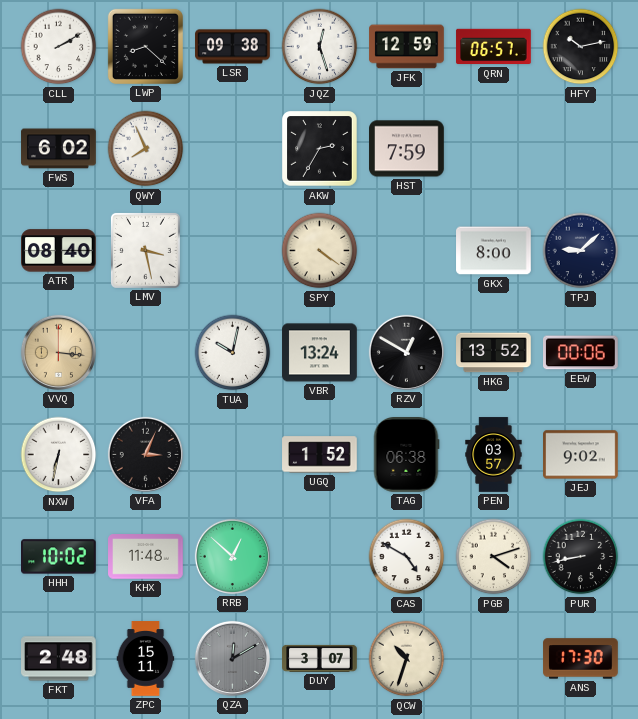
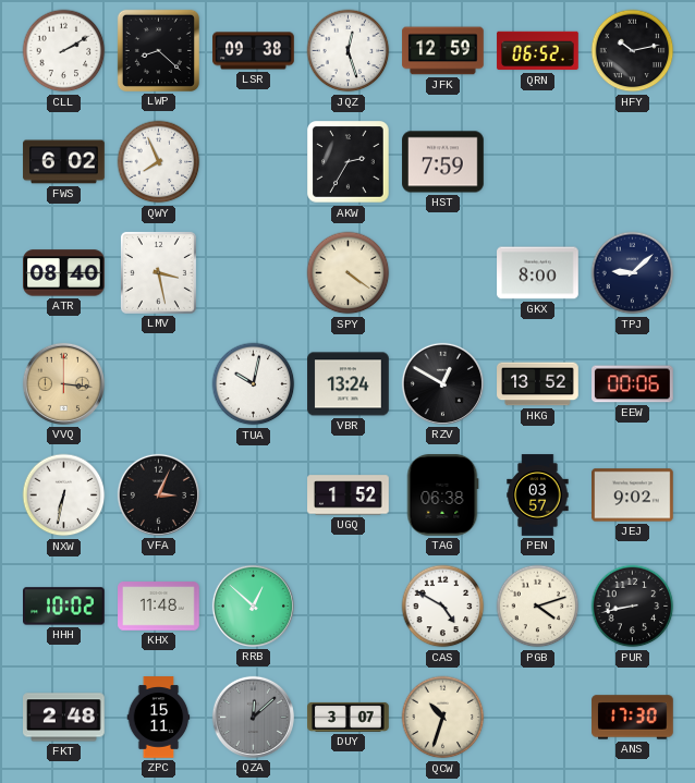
QRN: 06:57 -> 06:52
QZA: 12:10 -> 12:08
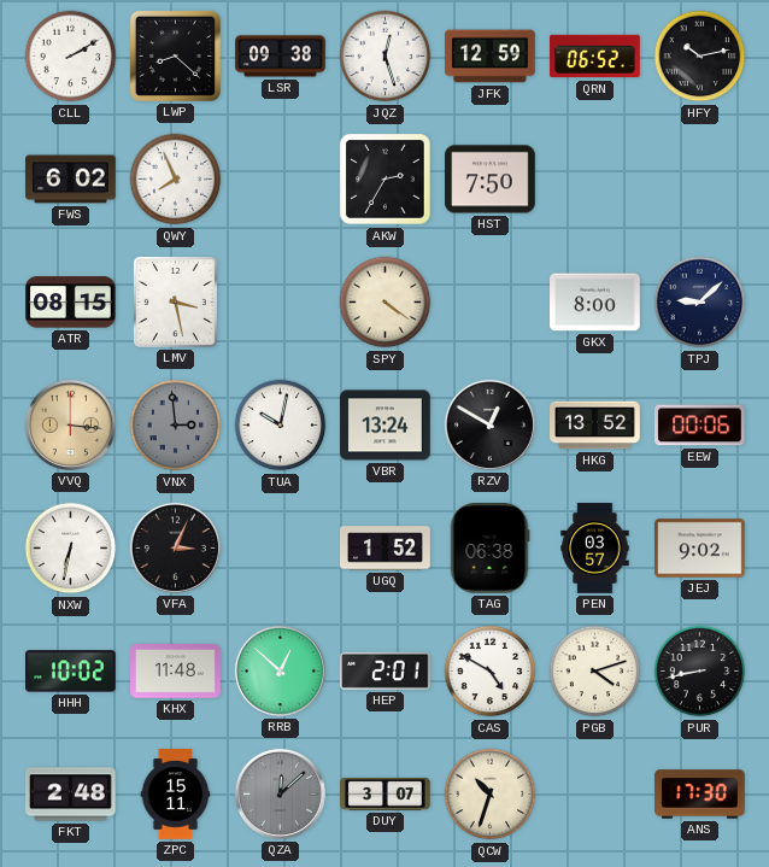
HST: 7:59 -> 7:50
ATR: 08:40 -> 08:15
VNX: none -> 2:59
HEP: none -> 2:01
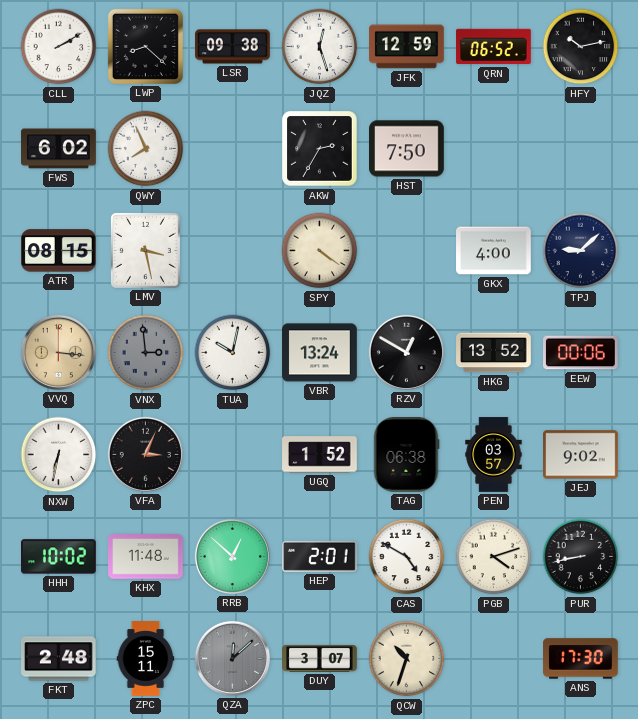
GKX: 8:00 -> 4:00
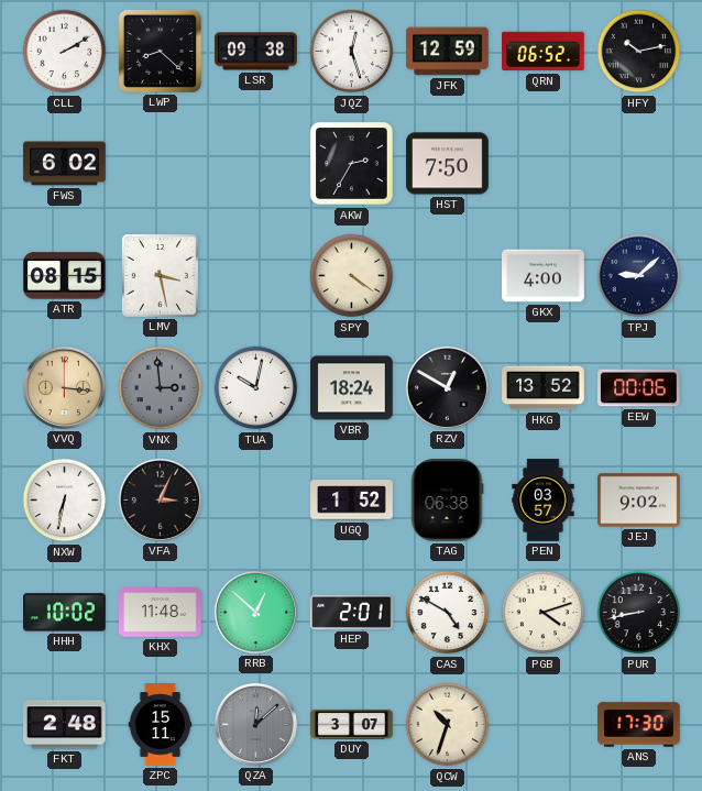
QWY: 7:56 -> none
VBR: 13:24 -> 18:24
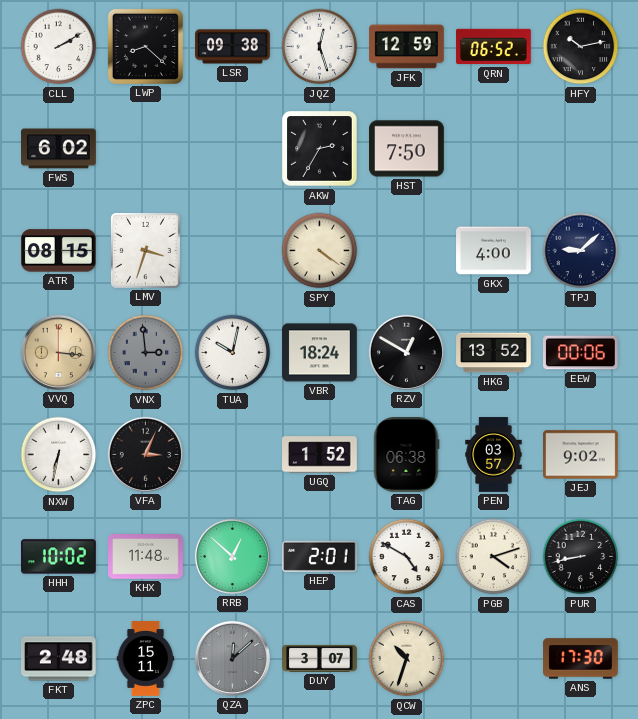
LMV: 3:28 -> 3:33
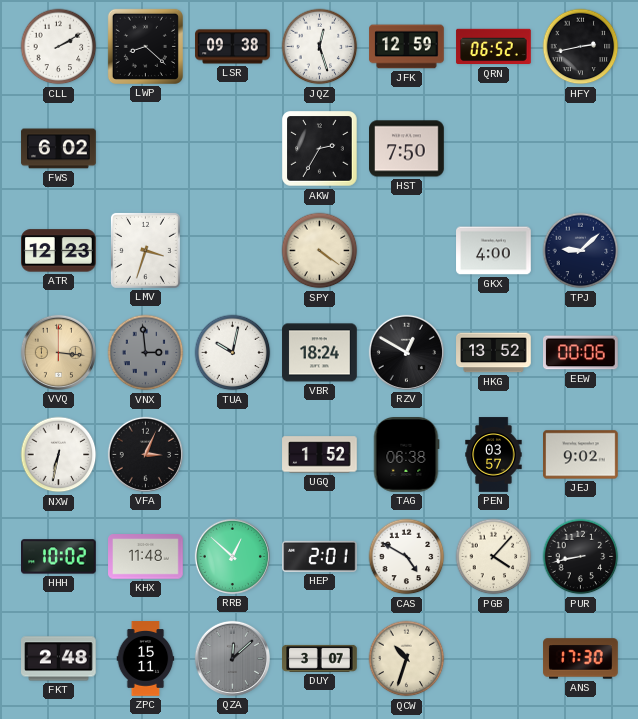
HFY: 10:13 -> 2:43
ATR: 08:15 -> 12:23
PGB: 4:12 -> 4:07
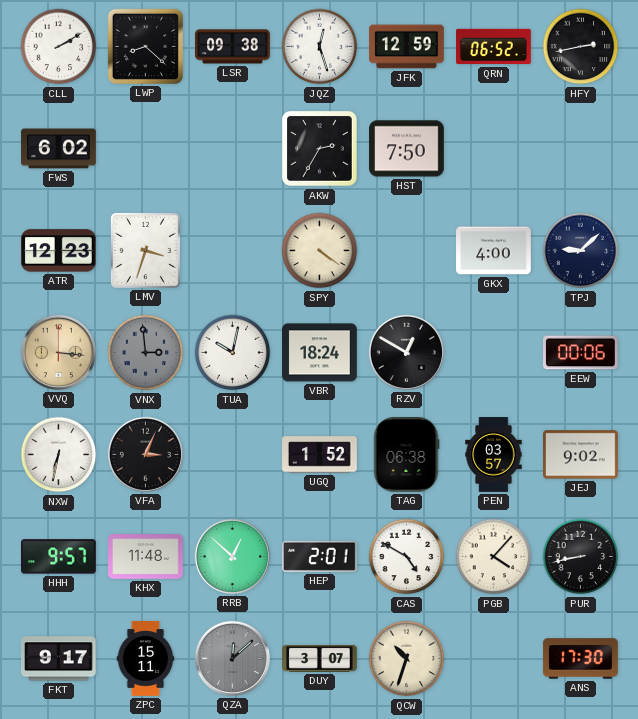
HKG: 13:52 -> none
HHH: 10:02 -> 9:57
FKT: 2:48 -> 9:17
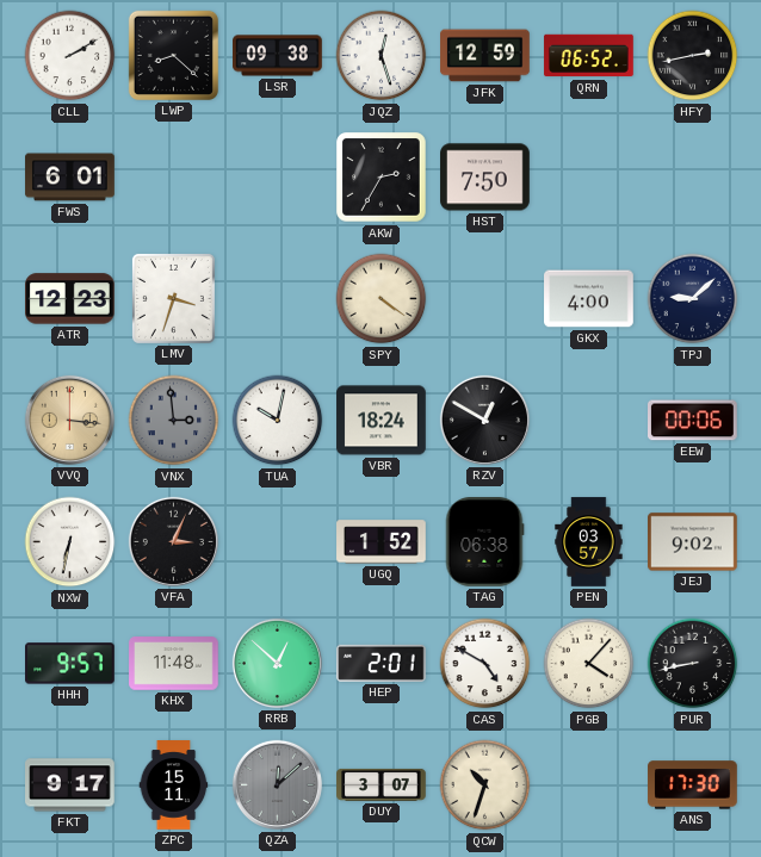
FWS: 6:02 -> 6:01
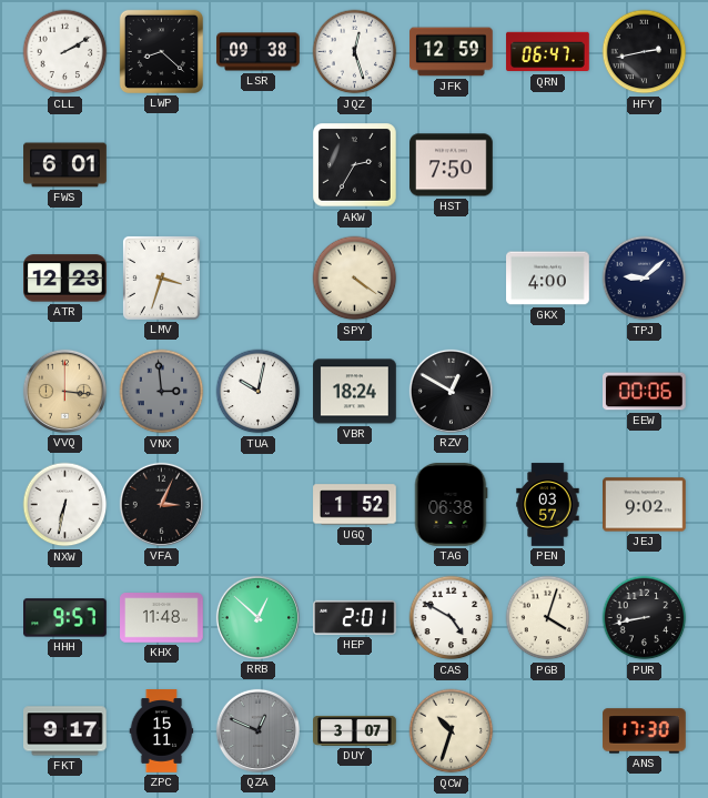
QRN: 06:52 -> 06:47
PGB: 4:07 -> 4:03
QZA: 12:08 -> 12:49
